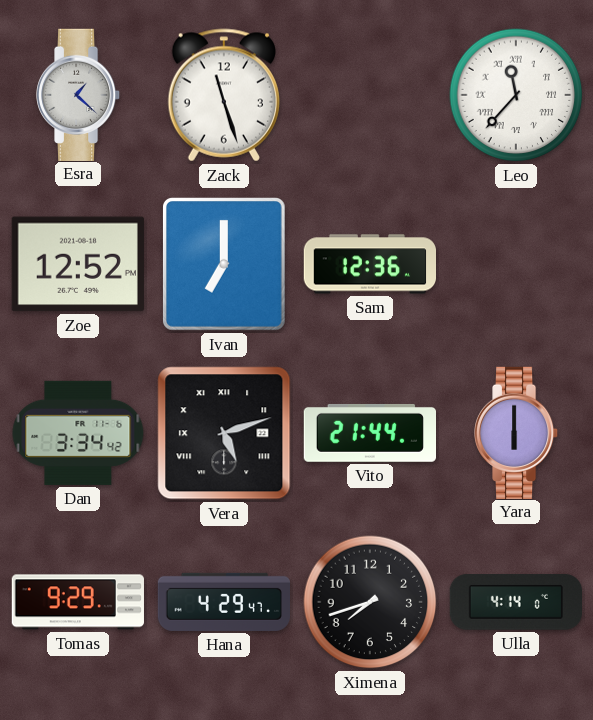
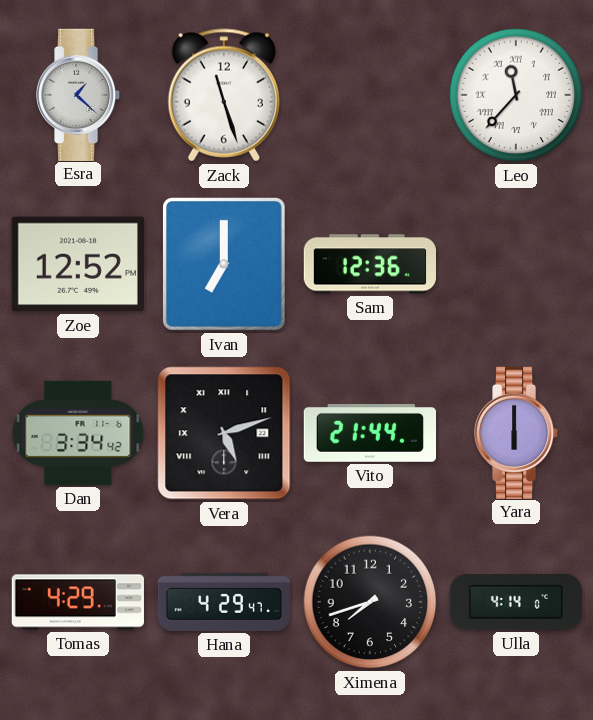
Tomas: 9:29 -> 4:29
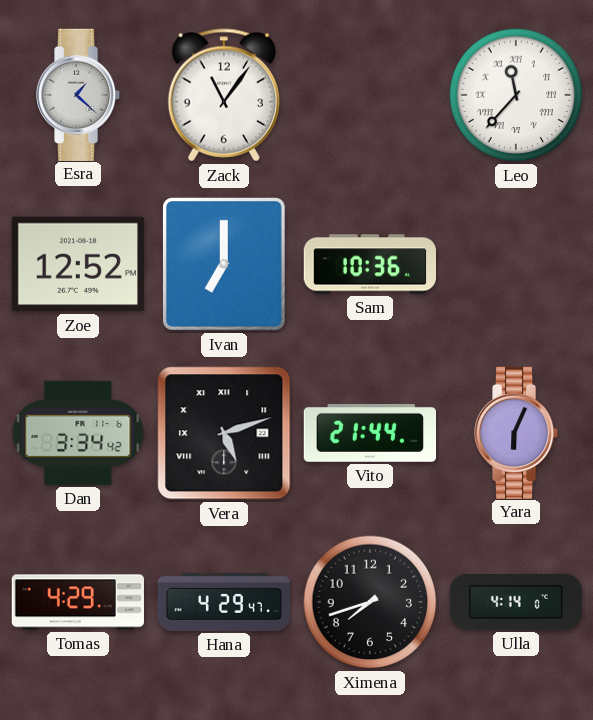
Zack: 11:27 -> 11:06
Sam: 12:36 -> 10:36
Yara: 6:00 -> 6:04
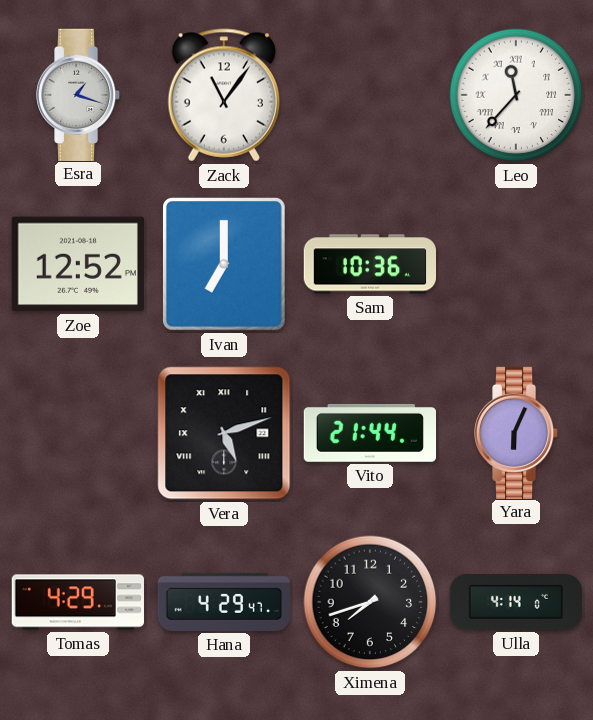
Esra: 1:22 -> 1:18
Dan: 3:34 -> none
